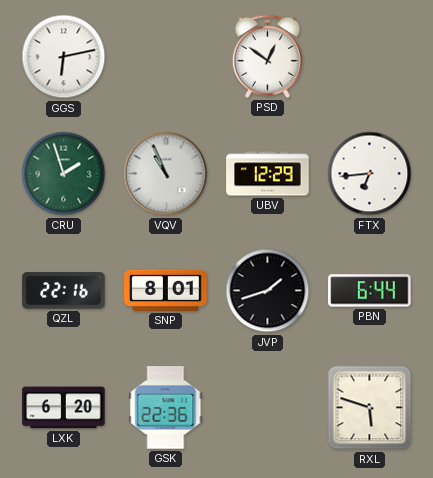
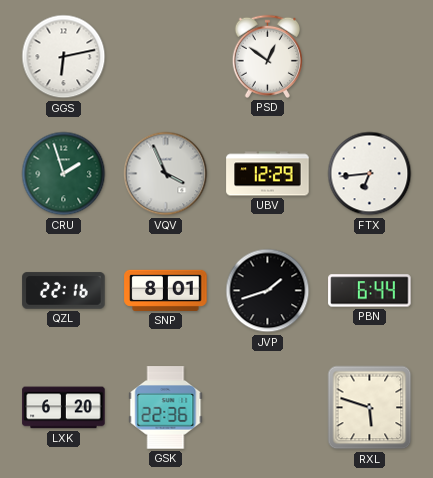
VQV: 10:56 -> 3:56
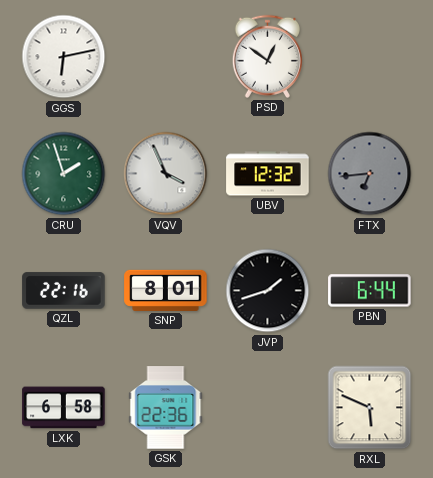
UBV: 12:29 -> 12:32
FTX dial: white -> grey
LXK: 6:20 -> 6:58
RXL: 5:48 -> 5:49
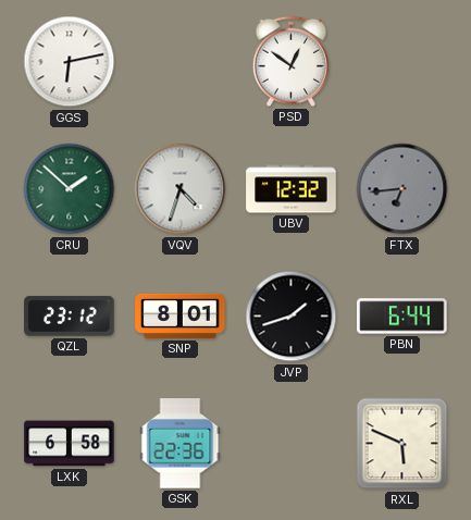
CRU: 1:57 -> 1:52
VQV: 3:56 -> 4:33
QZL: 22:16 -> 23:12
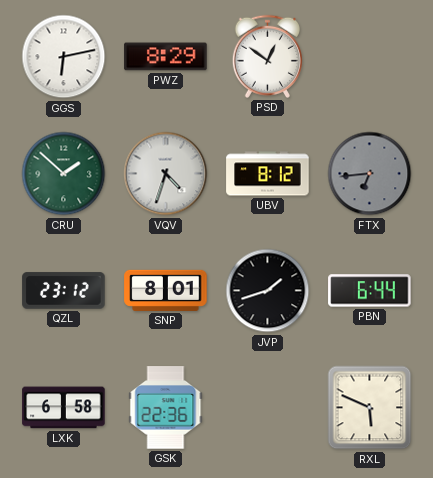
PWZ: none -> 8:29
UBV: 12:32 -> 8:12
